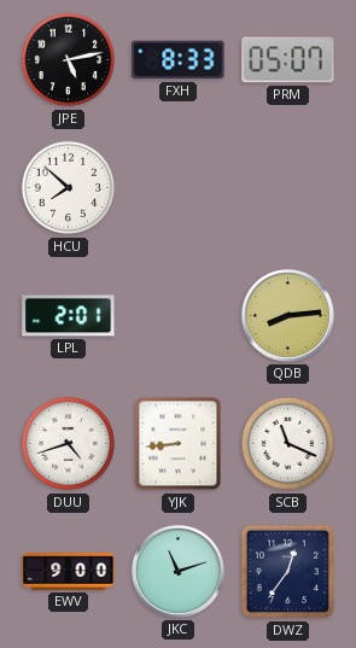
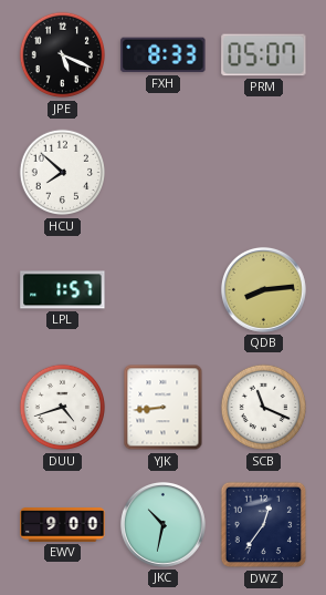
JPE: 5:13 -> 5:19
LPL: 2:01 -> 1:57
JKC: 11:12 -> 10:32
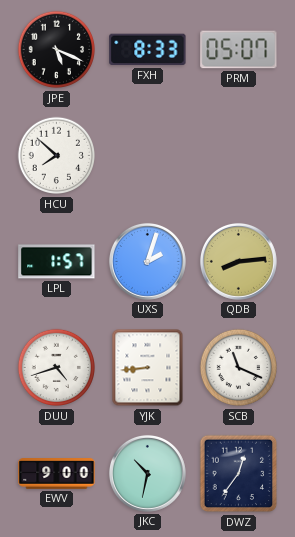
UXS: none -> 2:03
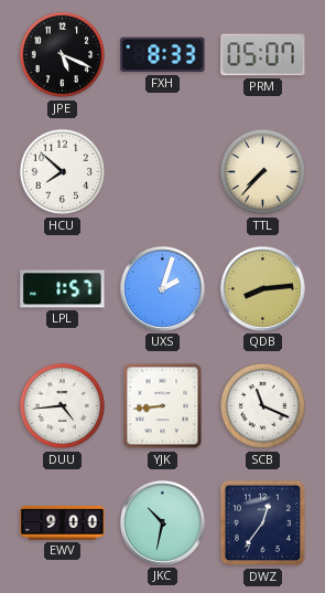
TTL: none -> 7:37
DUU: 4:42 -> 4:44
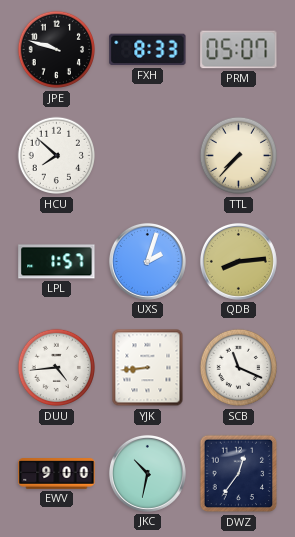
JPE: 5:19 -> 9:48
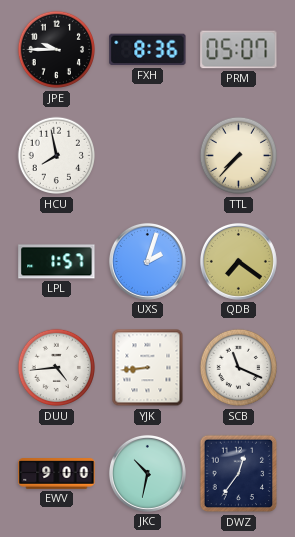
JPE: 9:48 -> 9:45
FXH: 8:33 -> 8:36
HCU: 7:52 -> 7:58
QDB: 8:14 -> 7:21
